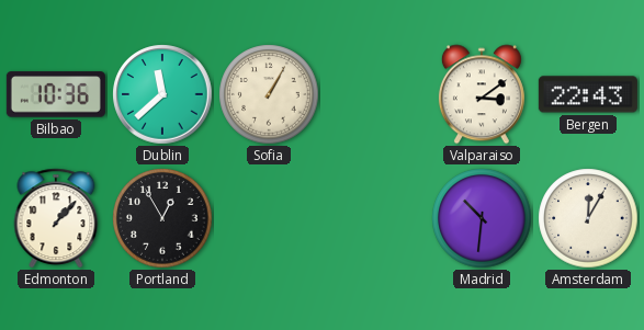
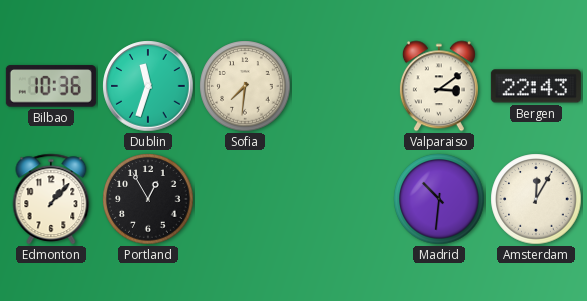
Dublin: 11:38 -> 11:33
Sofia: 1:05 -> 7:31
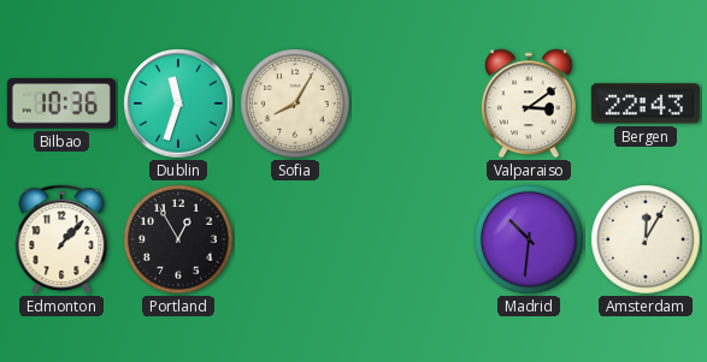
Sofia: 7:31 -> 8:05
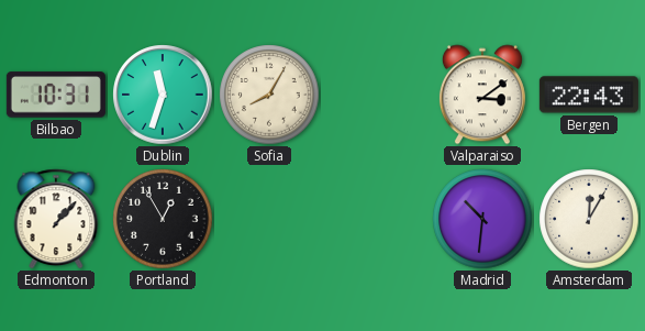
Bilbao: 10:36 -> 10:31
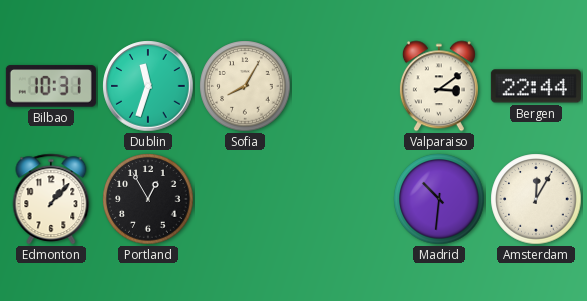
Bergen: 22:43 -> 22:44
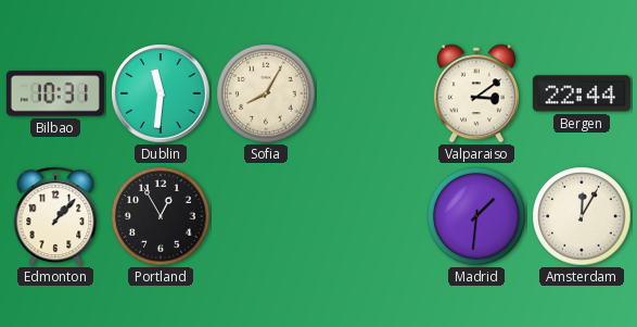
Dublin: 11:33 -> 11:31
Madrid: 10:31 -> 1:31
